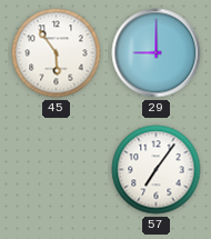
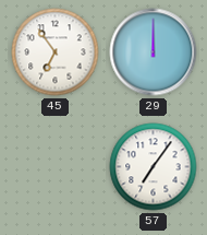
45: 5:54 -> 6:54
29: 9:00 -> 12:00
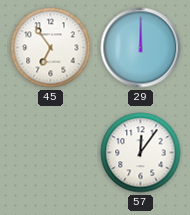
57: 7:06 -> 12:06
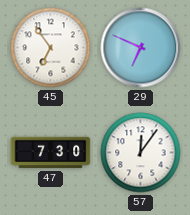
29: 12:00 -> 6:49
47: none -> 7:30
